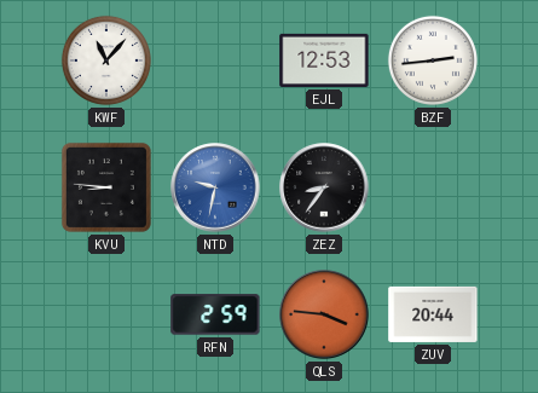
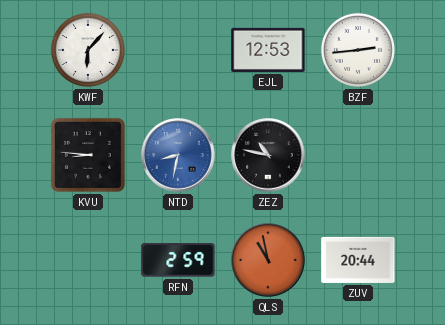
KWF: 11:07 -> 6:07
NTD: 9:32 -> 8:32
ZEZ: 8:36 -> 10:47
QLS: 3:46 -> 10:58
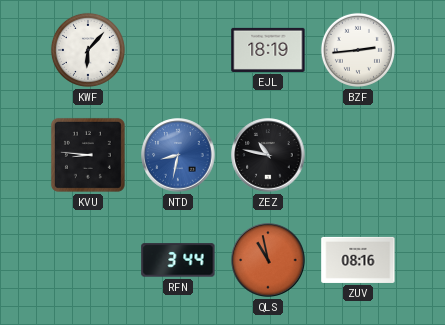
EJL: 12:53 -> 18:19
RFN: 2:59 -> 3:44
ZUV: 20:44 -> 08:16
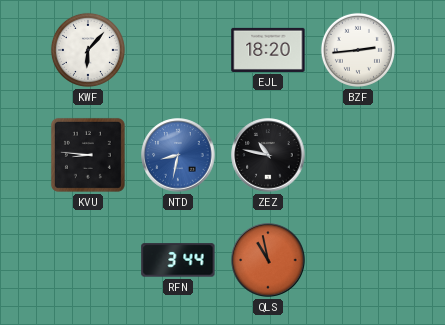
EJL: 18:19 -> 18:20
ZUV: 08:16 -> none
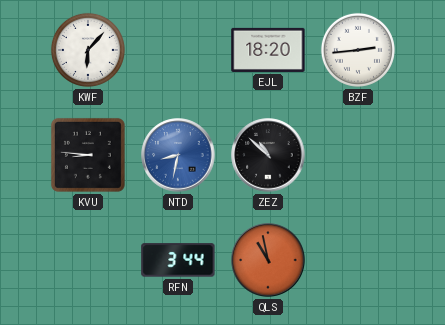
ZEZ: 10:47 -> 10:52
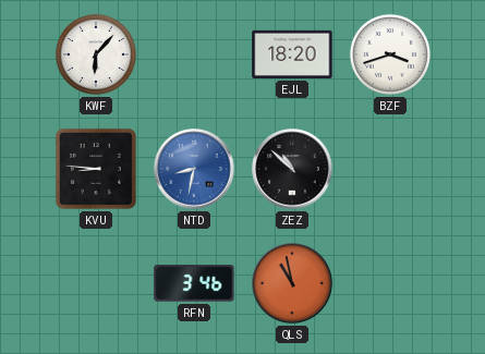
BZF: 2:44 -> 3:42
RFN: 3:44 -> 3:46
